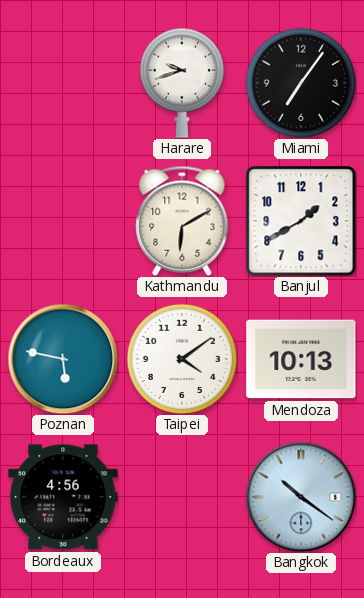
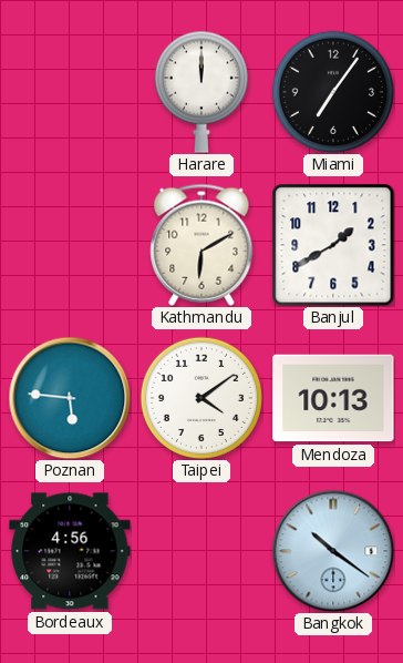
Harare: 9:42 -> 12:00
Poznan: 5:47 -> 5:46
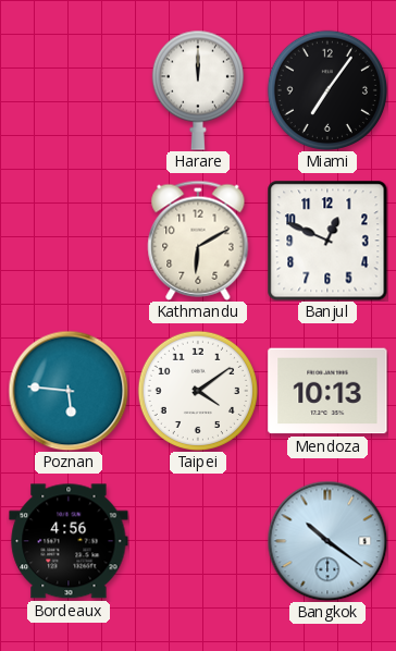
Banjul: 1:40 -> 12:49
